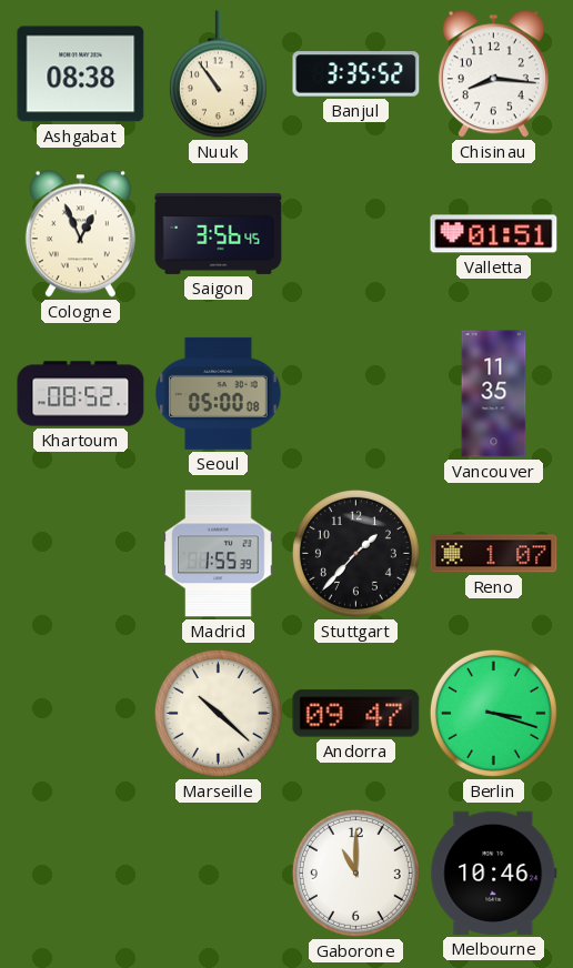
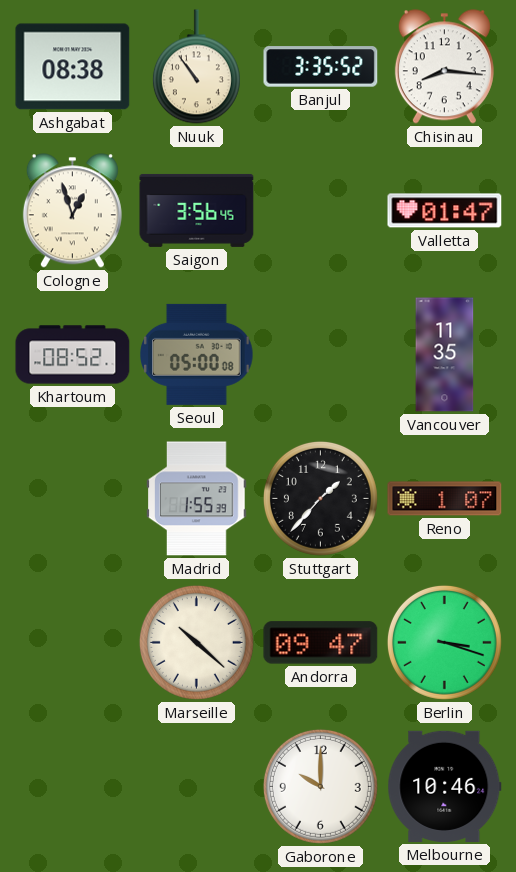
Cologne: 12:56 -> 12:57
Valletta: 01:51 -> 01:47
Gaborone: 11:00 -> 10:00
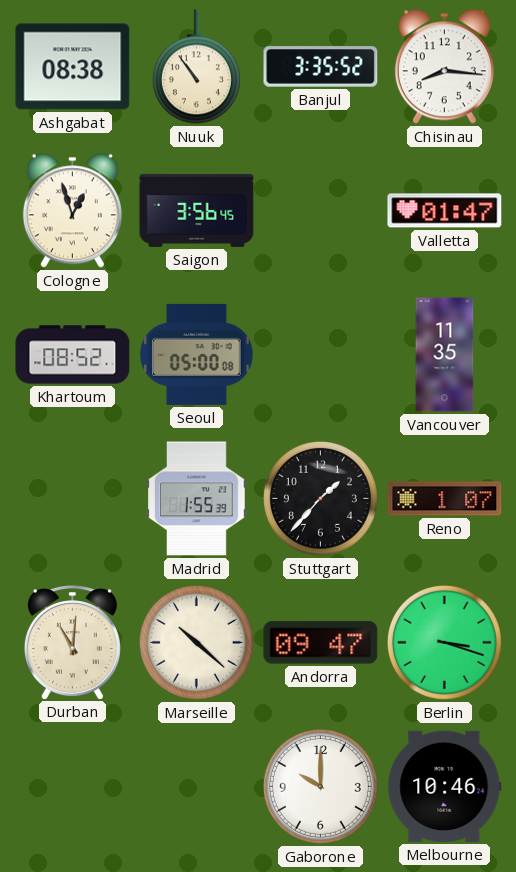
Durban: none -> 11:01
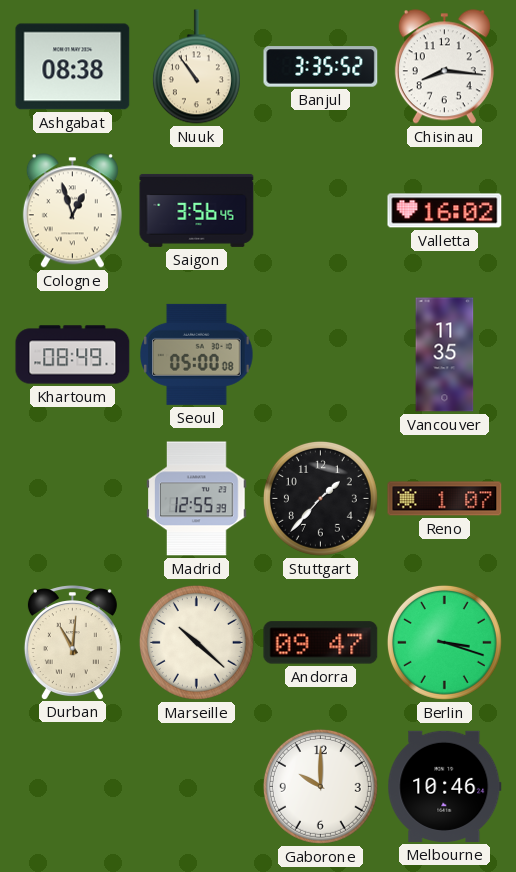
Valletta: 01:47 -> 16:02
Khartoum: 08:52 -> 08:49
Madrid: 1:55 -> 12:55
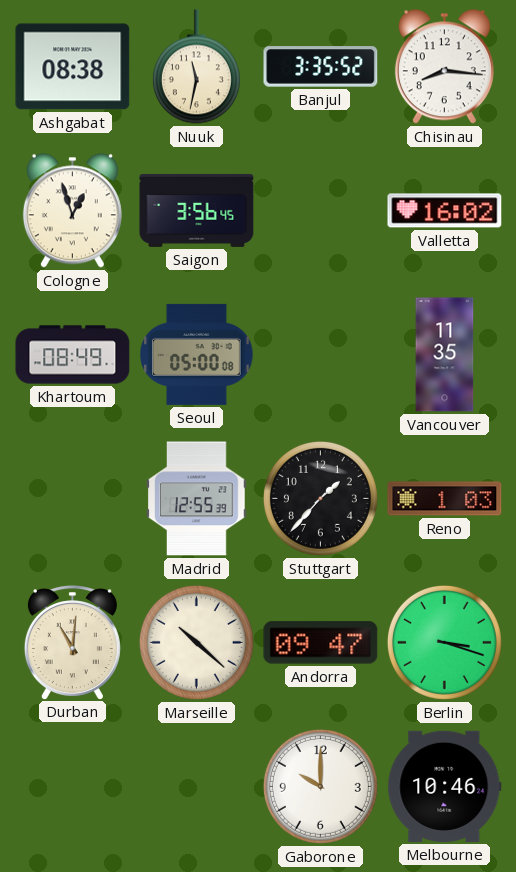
Nuuk: 10:54 -> 11:32
Reno: 1:07 -> 1:03
